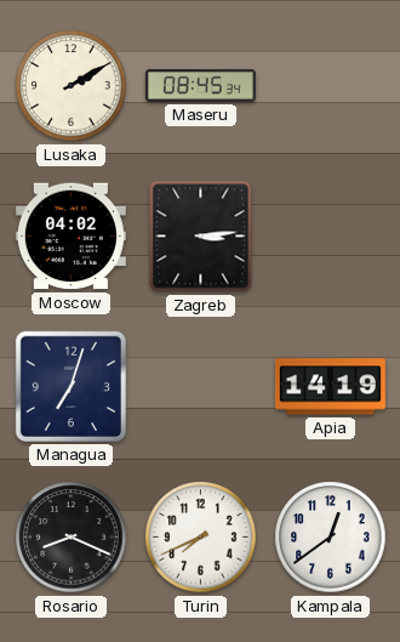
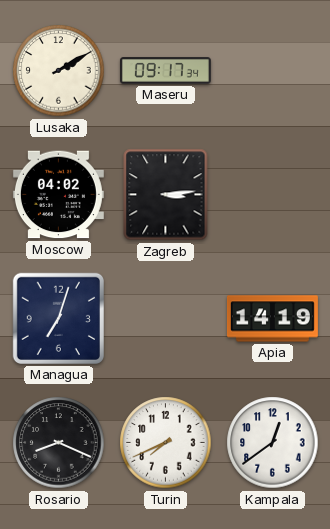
Maseru: 08:45 -> 09:17
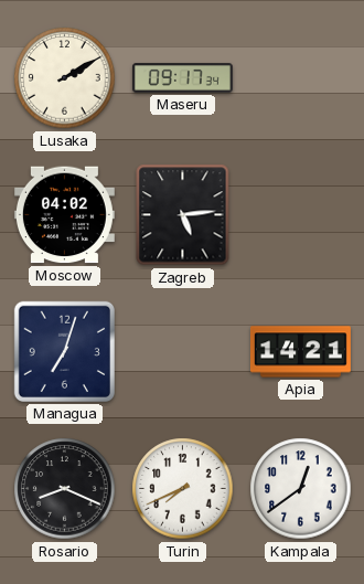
Zagreb: 3:14 -> 5:14
Apia: 14:19 -> 14:21
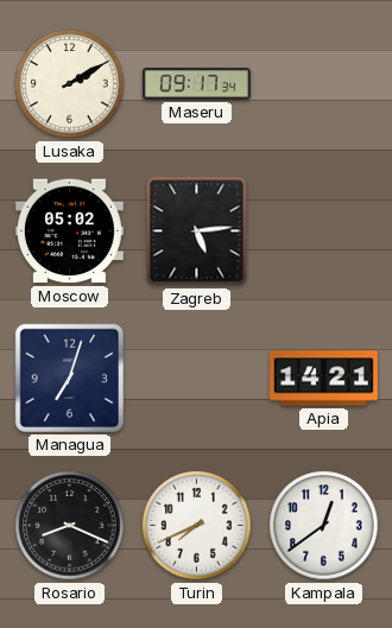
Moscow: 04:02 -> 05:02
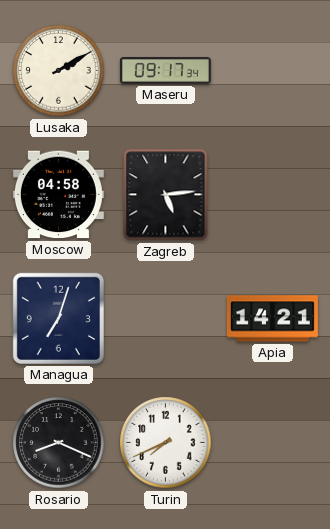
Moscow: 05:02 -> 04:58
Kampala: 12:39 -> none
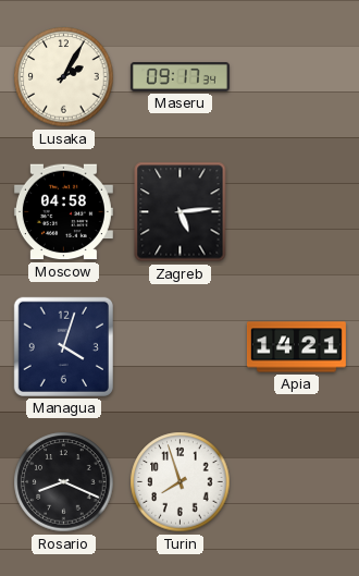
Lusaka: 2:10 -> 2:05
Managua: 7:03 -> 4:03
Turin: 7:41 -> 7:57
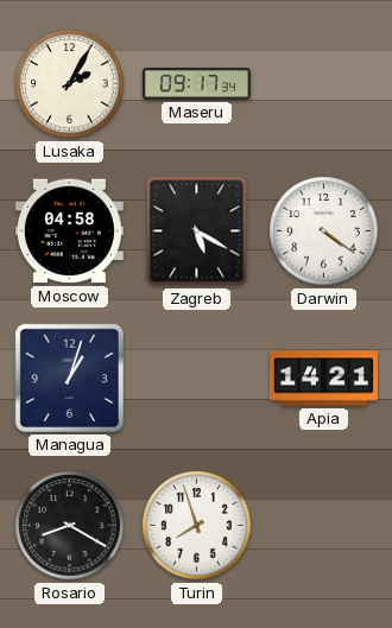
Zagreb: 5:14 -> 5:20
Darwin: none -> 4:21
Managua: 4:03 -> 1:03
Rosario: 8:19 -> 8:20
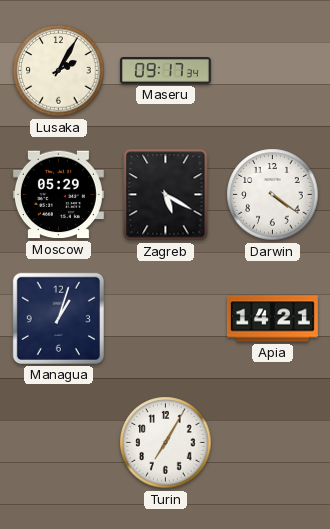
Moscow: 04:58 -> 05:29
Rosario: 8:20 -> none
Turin: 7:57 -> 7:05
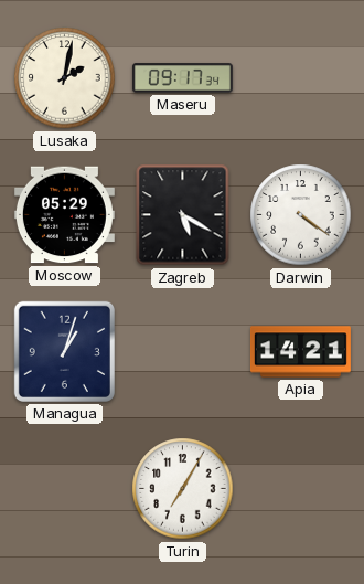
Lusaka: 2:05 -> 2:02
